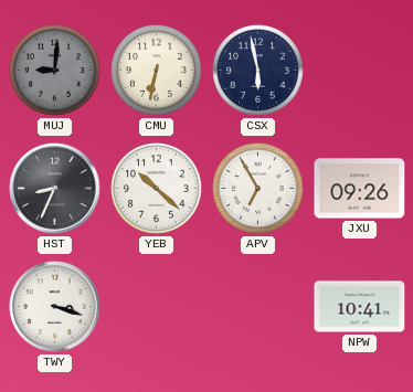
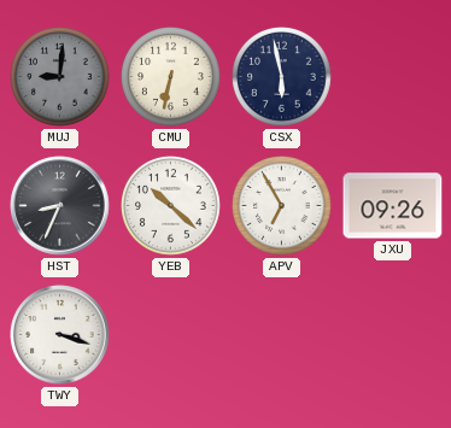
NPW: 10:41 -> none
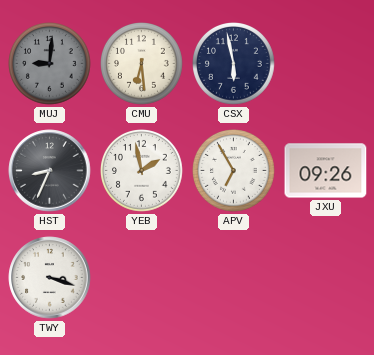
CMU: 6:32 -> 6:29
YEB: 10:22 -> 1:58
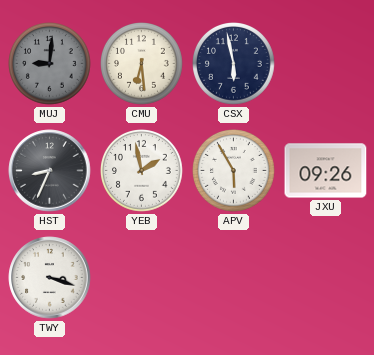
APV: 6:55 -> 5:55
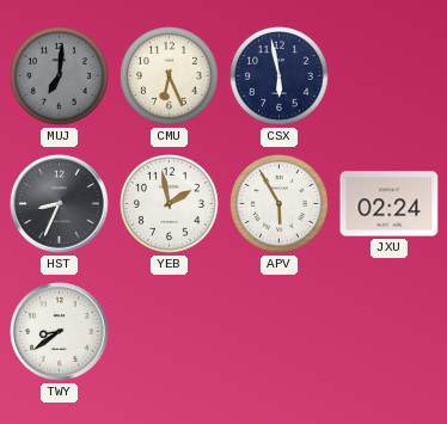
MUJ: 9:01 -> 7:01
CMU: 6:29 -> 6:26
JXU: 09:26 -> 02:24
TWY: 3:18 -> 8:39
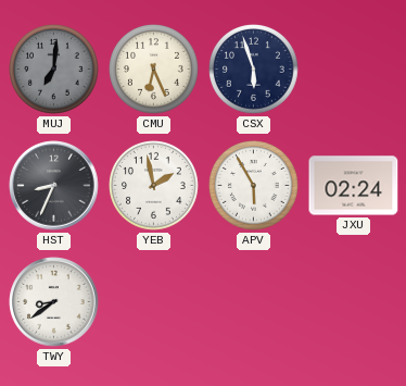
CSX: 5:58 -> 5:57
